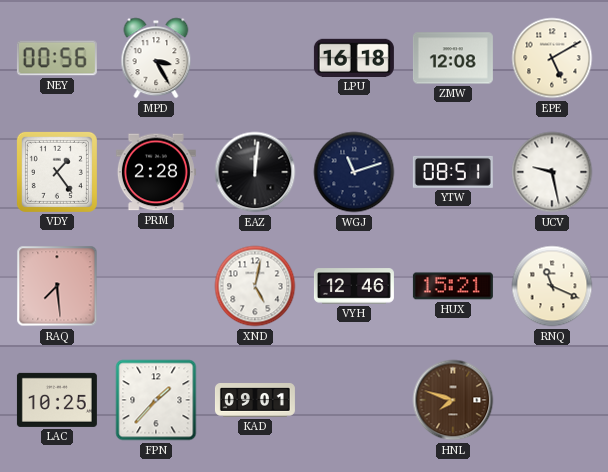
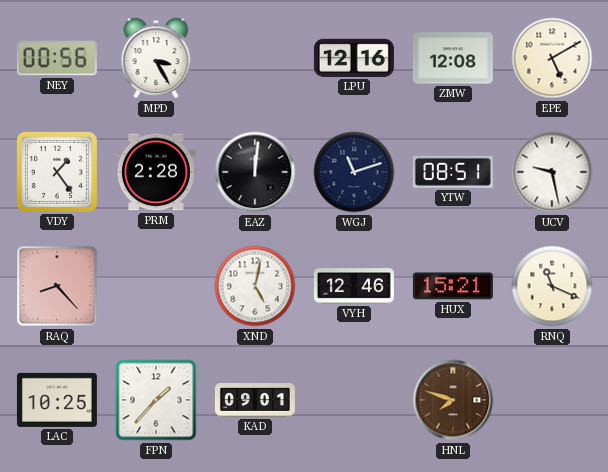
LPU: 16:18 -> 12:16
RAQ: 7:29 -> 8:23
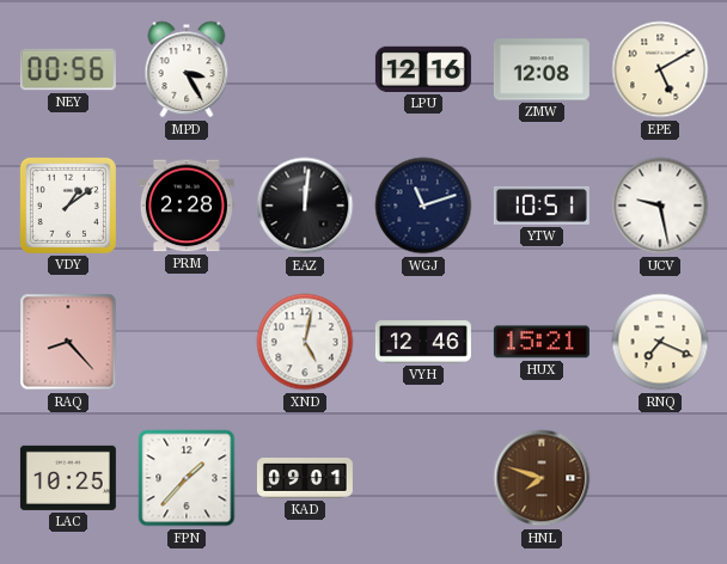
VDY: 1:24 -> 1:09
YTW: 08:51 -> 10:51
RNQ: 11:19 -> 7:19
